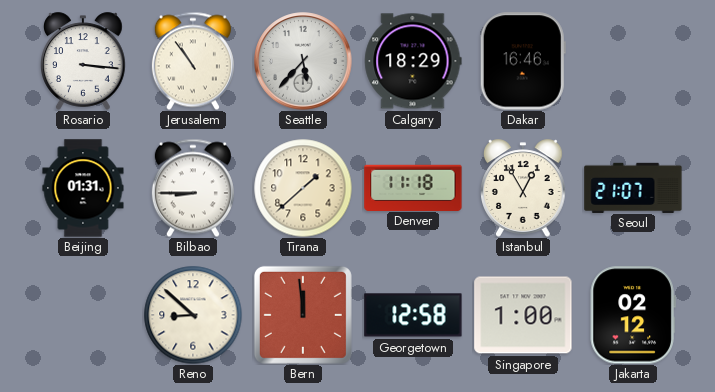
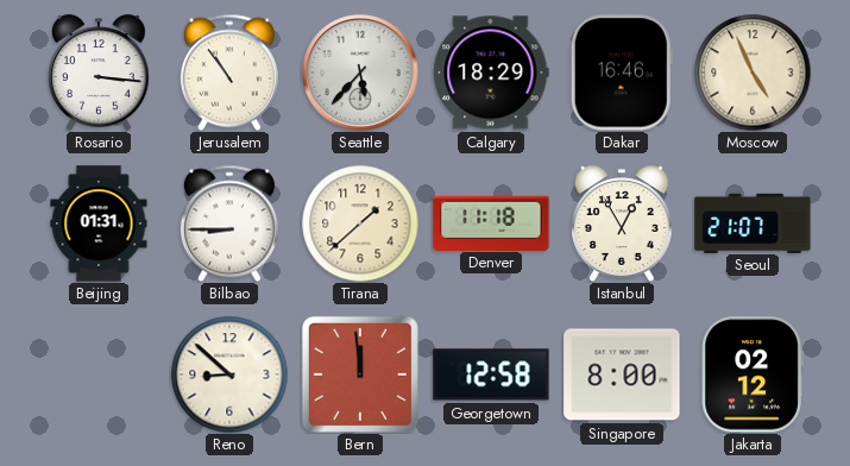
Moscow: none -> 4:56
Singapore: 1:00 -> 8:00
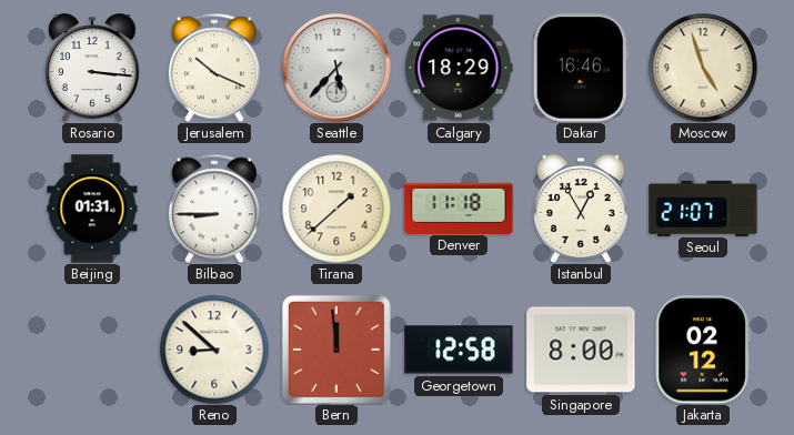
Jerusalem: 10:54 -> 10:19
Moscow: 4:56 -> 4:57
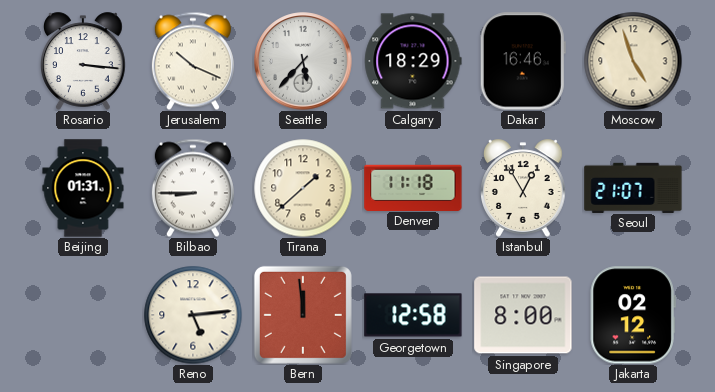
Reno: 8:52 -> 5:14
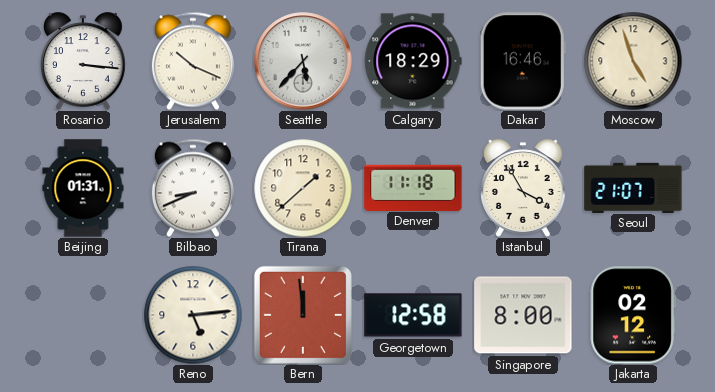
Bilbao: 8:45 -> 8:41
Istanbul: 12:55 -> 3:55
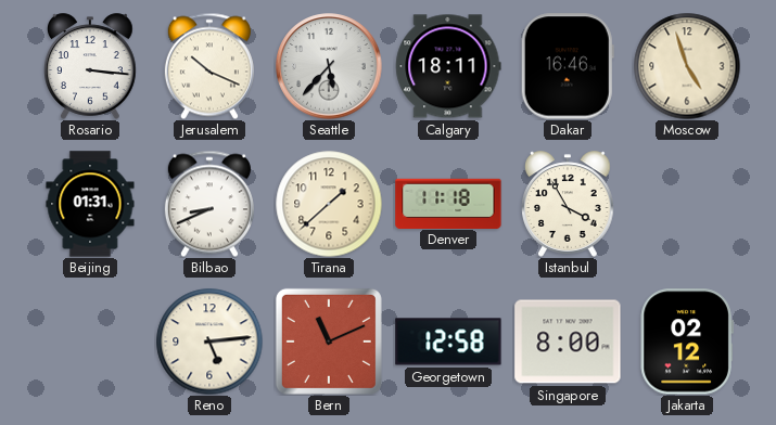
Calgary: 18:29 -> 18:11
Seoul: 21:07 -> none
Bern: 11:59 -> 11:11
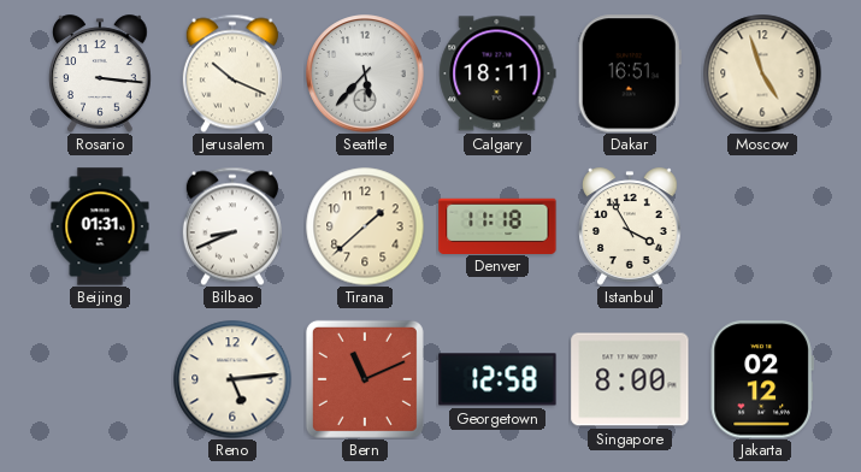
Dakar: 16:46 -> 16:51
